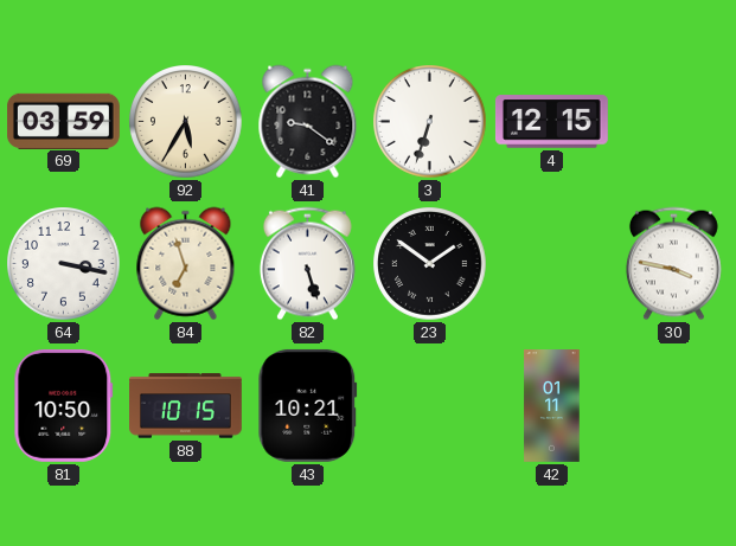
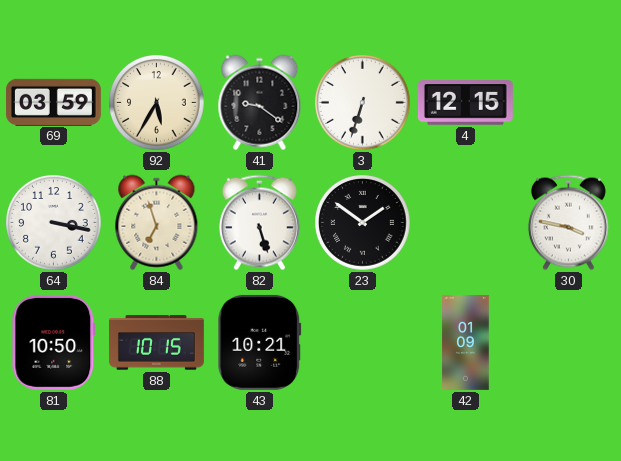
42: 01:11 -> 01:09
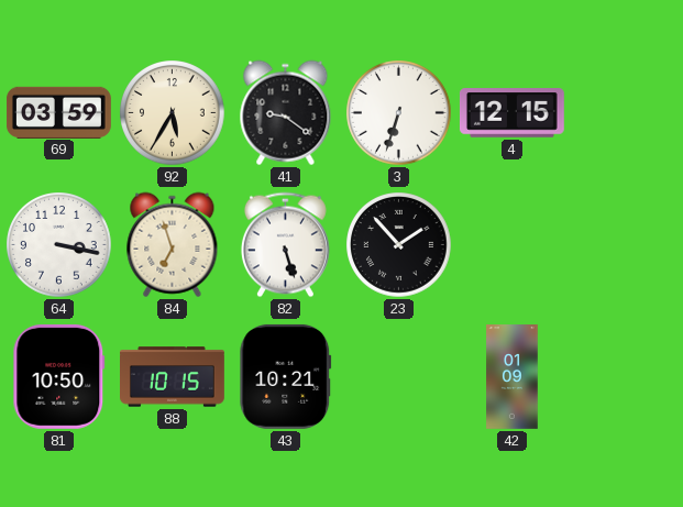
23: 1:51 -> 1:53
30: 3:47 -> none
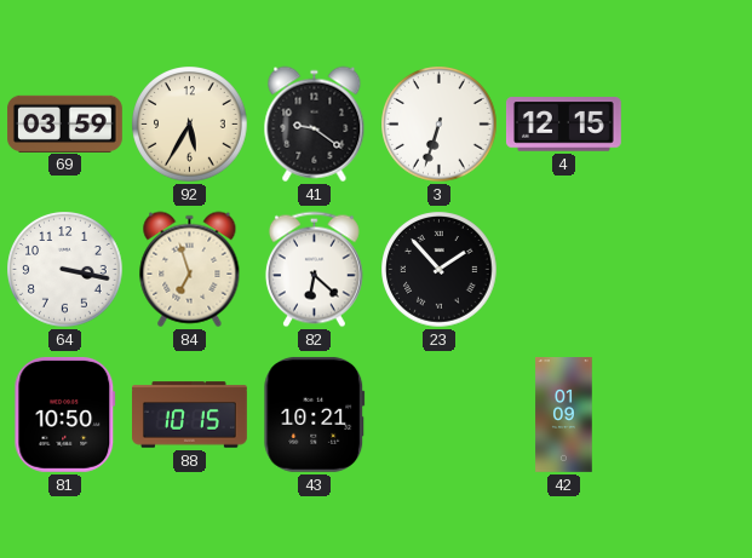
82: 5:27 -> 6:22
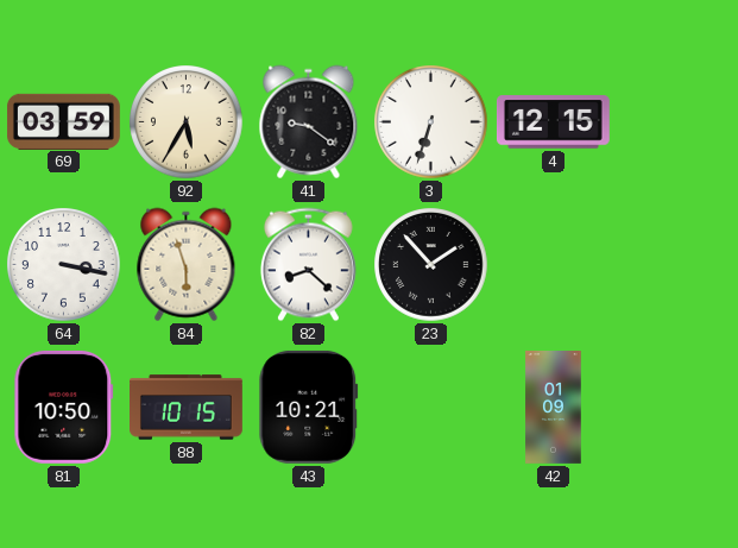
84: 6:57 -> 5:57
82: 6:22 -> 8:22
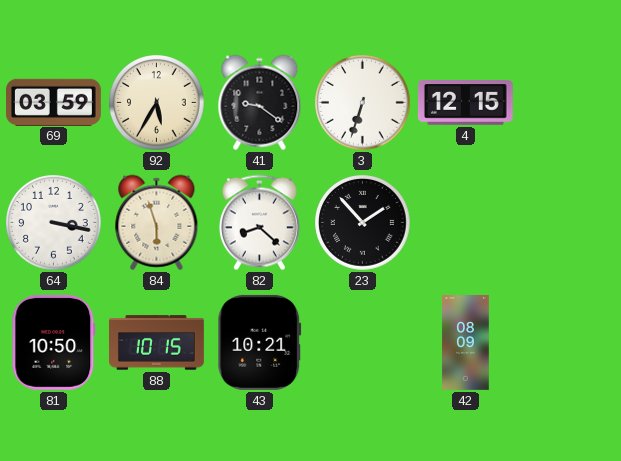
42: 01:09 -> 08:09
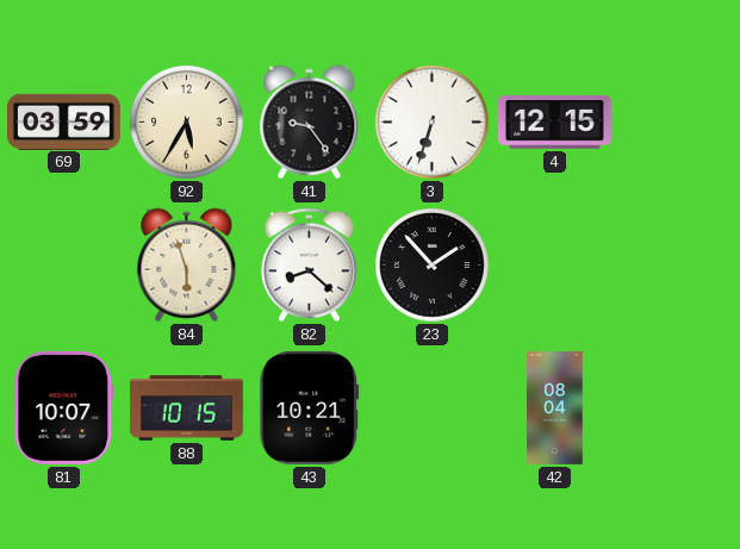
41: 9:21 -> 9:24
64: 3:17 -> none
81: 10:50 -> 10:07
42: 08:09 -> 08:04
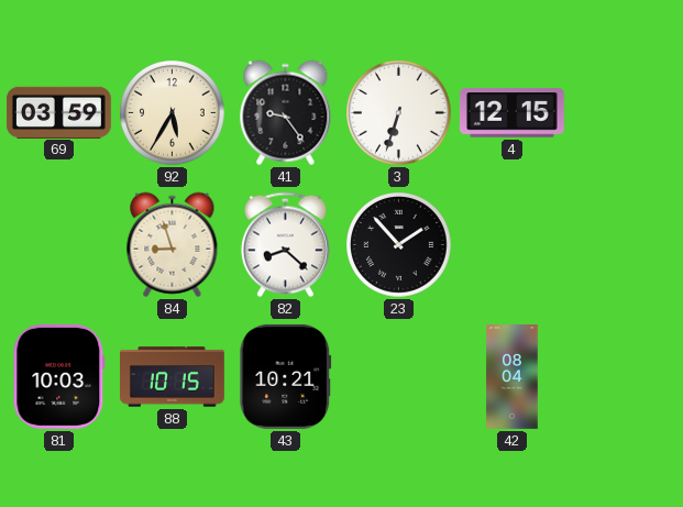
84: 5:57 -> 8:57
81: 10:07 -> 10:03
